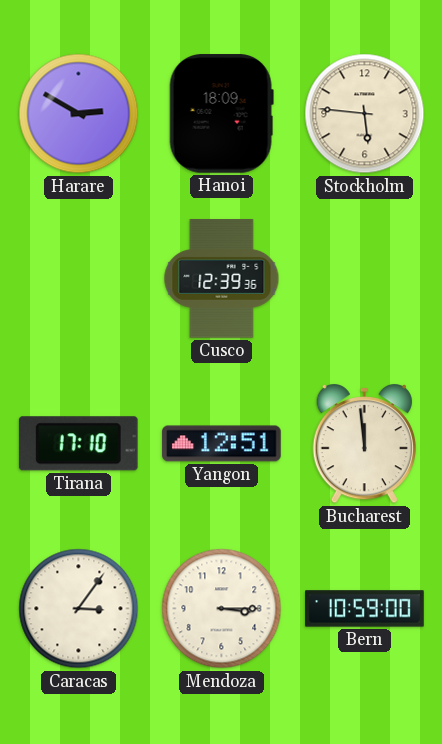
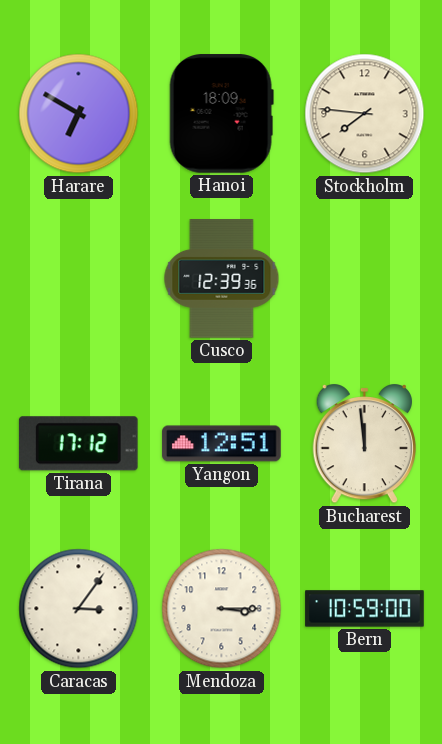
Harare: 2:50 -> 6:50
Stockholm: 5:46 -> 7:46
Tirana: 17:10 -> 17:12
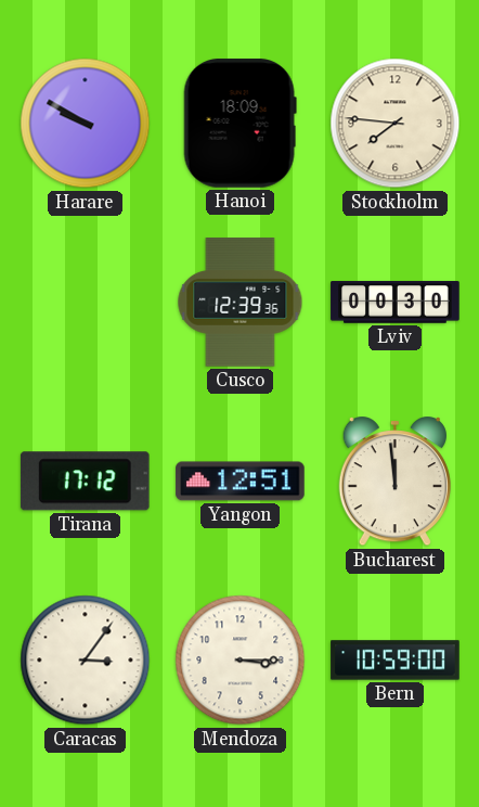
Harare: 6:50 -> 9:50
Lviv: none -> 00:30
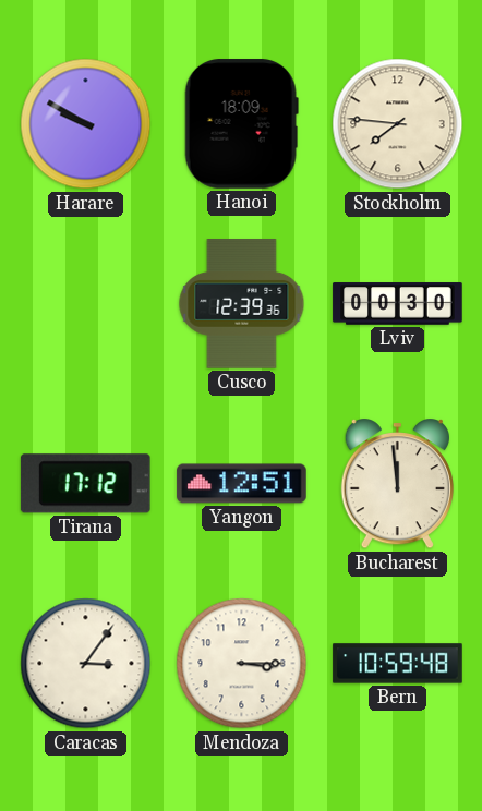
Bern: 10:59:00 -> 10:59:48
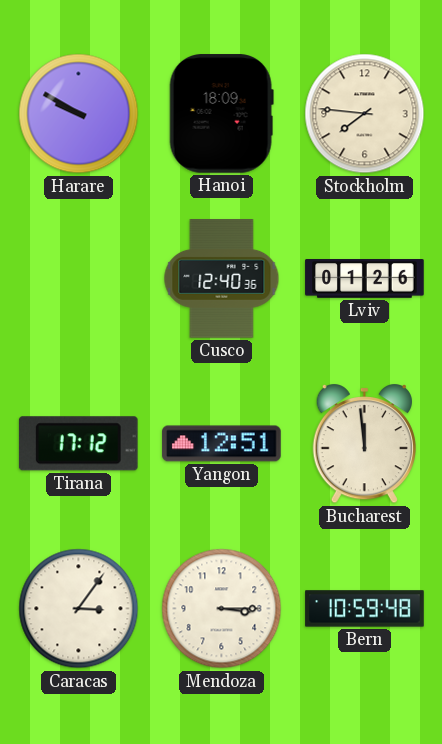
Cusco: 12:39 -> 12:40
Lviv: 00:30 -> 01:26
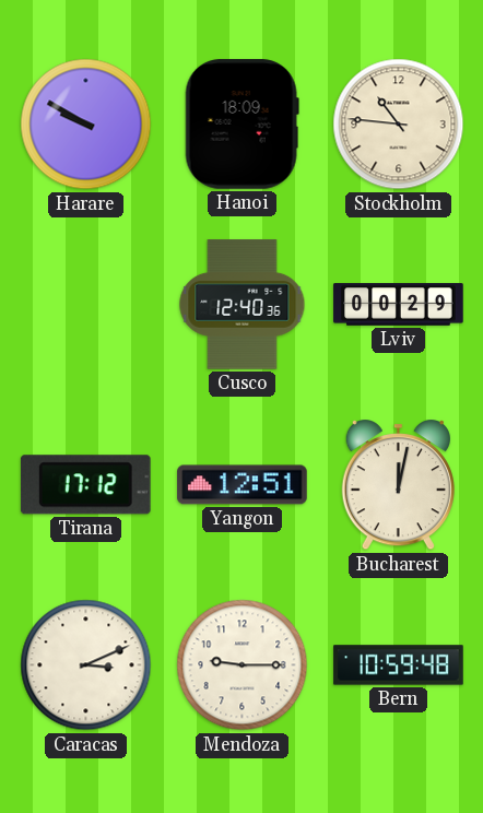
Stockholm: 7:46 -> 10:46
Lviv: 01:26 -> 00:29
Bucharest: 11:59 -> 12:02
Caracas: 3:06 -> 3:11
Mendoza: 3:15 -> 9:15
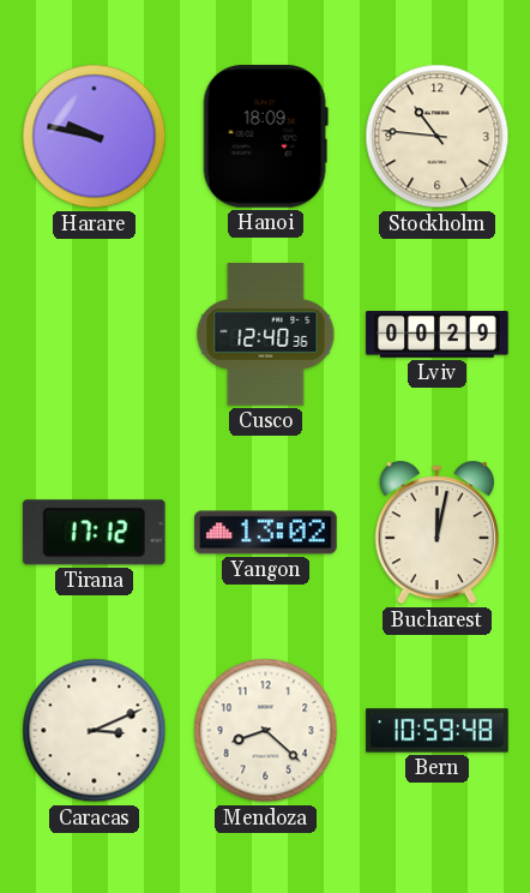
Harare: 9:50 -> 9:47
Yangon: 12:51 -> 13:02
Mendoza: 9:15 -> 8:22
